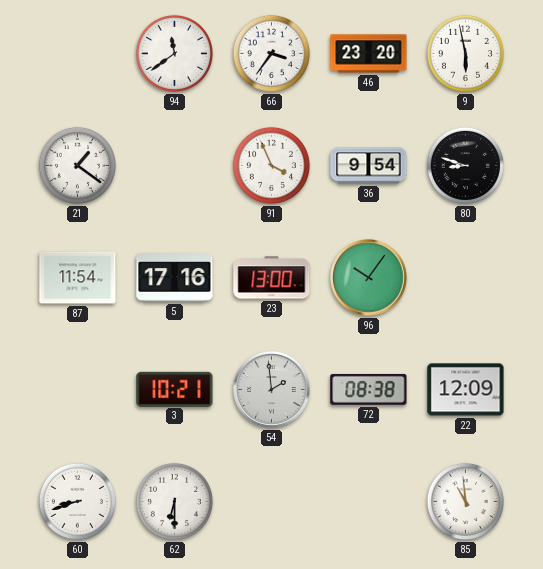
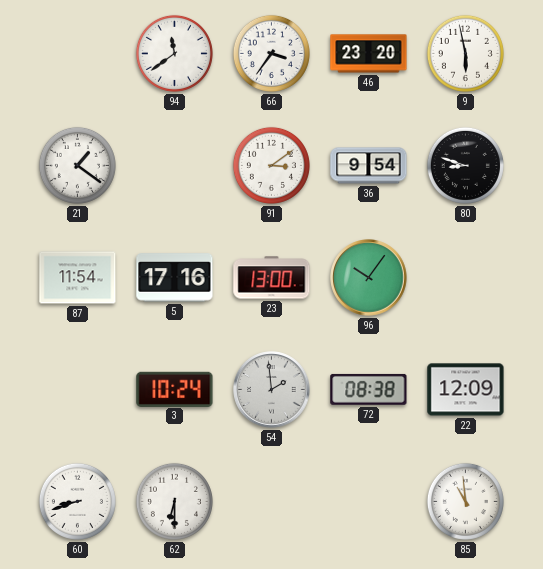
91: 3:56 -> 3:09
3: 10:21 -> 10:24
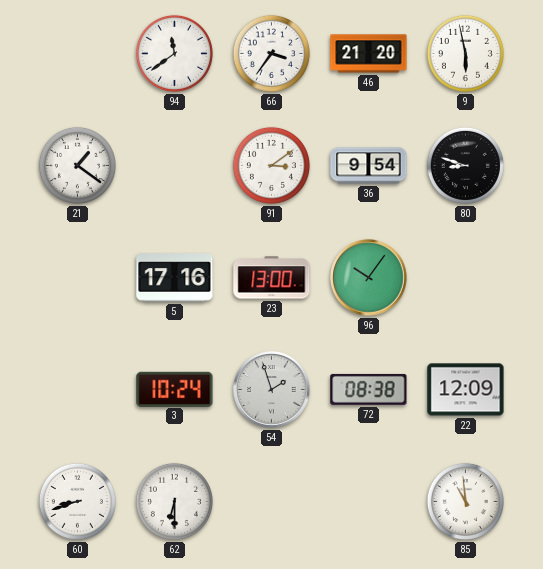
46: 23:20 -> 21:20
87: 11:54 -> none
54: 1:59 -> 1:57
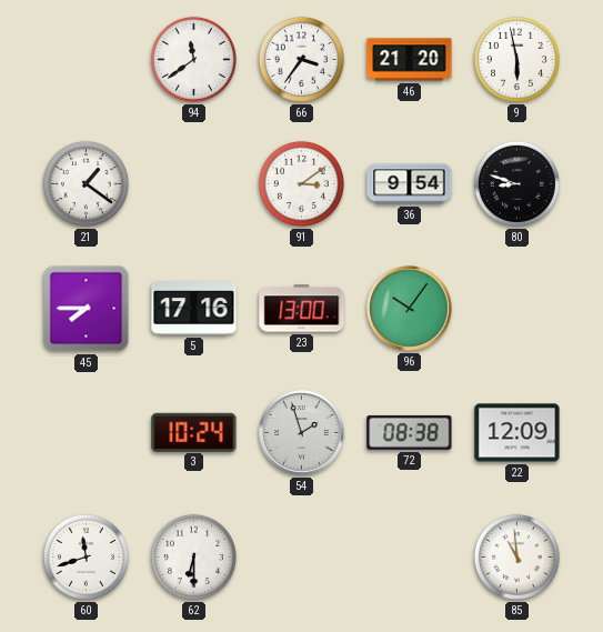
45: none -> 7:45
60: 8:42 -> 11:42
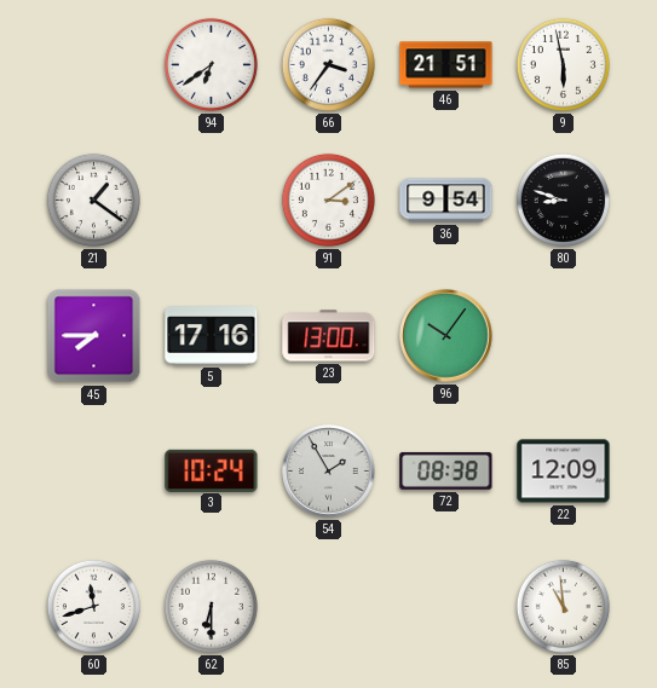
94: 11:39 -> 6:39
46: 21:20 -> 21:51
54: 1:57 -> 1:55
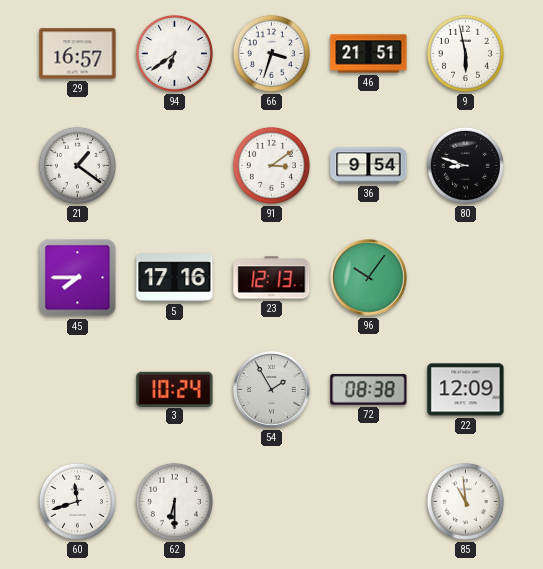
29: none -> 16:57
66: 3:36 -> 3:33
23: 13:00 -> 12:13
